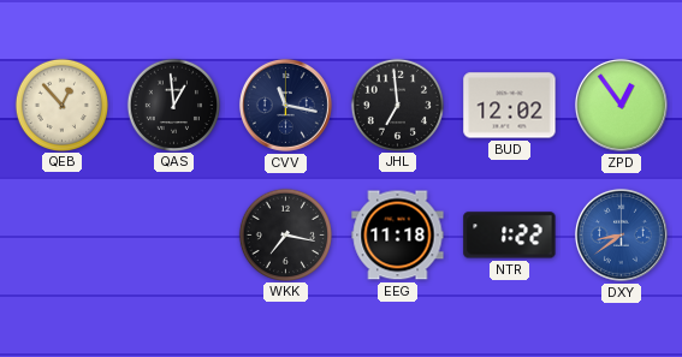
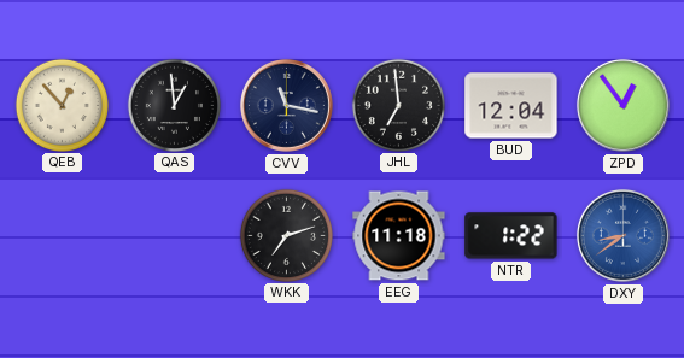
BUD: 12:02 -> 12:04
WKK: 7:17 -> 7:12
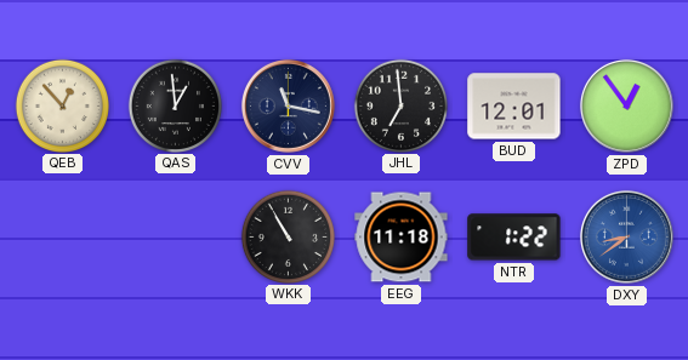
BUD: 12:04 -> 12:01
WKK: 7:12 -> 10:55
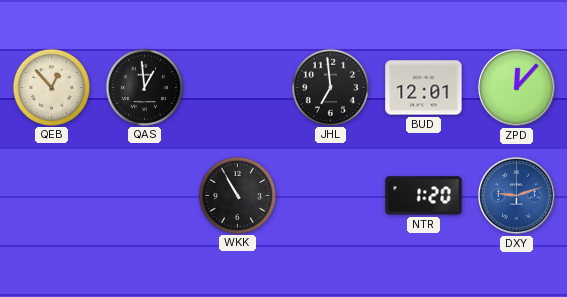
CVV: 11:17 -> none
ZPD: 12:54 -> 12:07
EEG: 11:18 -> none
NTR: 1:22 -> 1:20
DXY: 8:39 -> 9:12
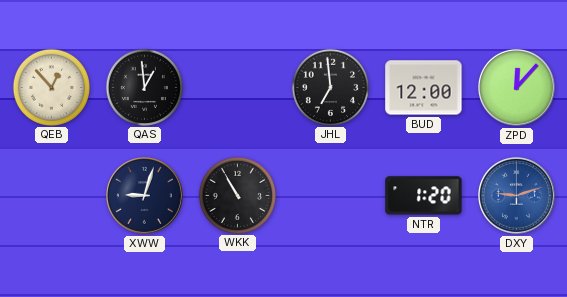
BUD: 12:01 -> 12:00
XWW: none -> 9:03
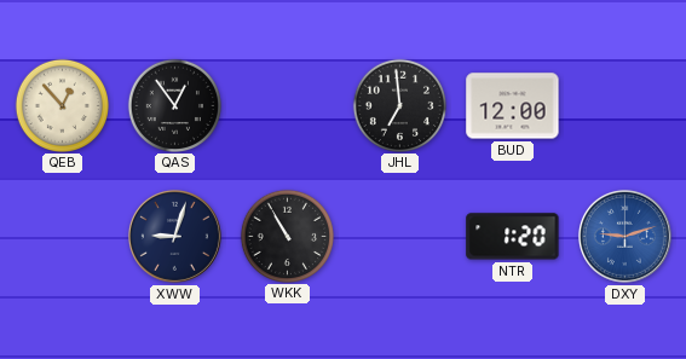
QAS: 12:59 -> 12:54
ZPD: 12:07 -> none
